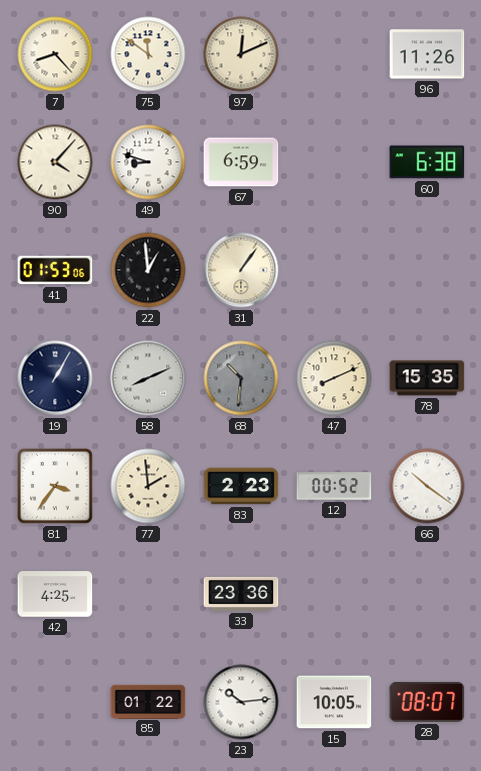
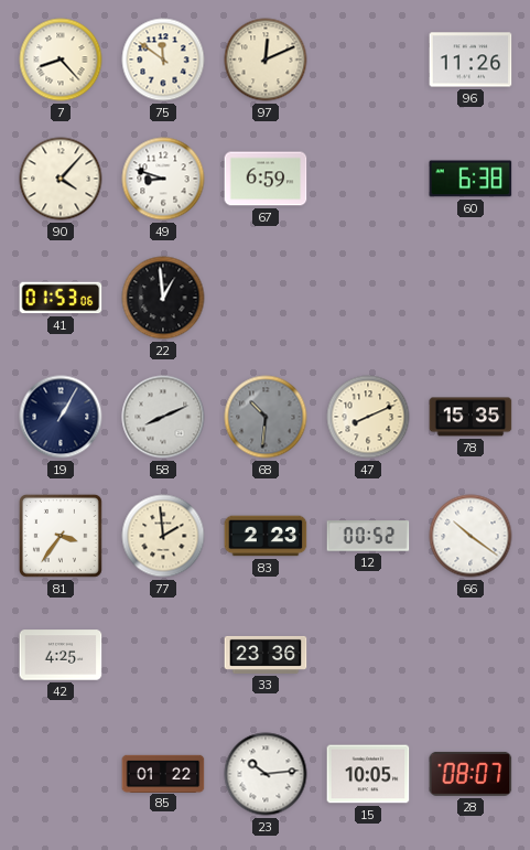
31: 1:06 -> none
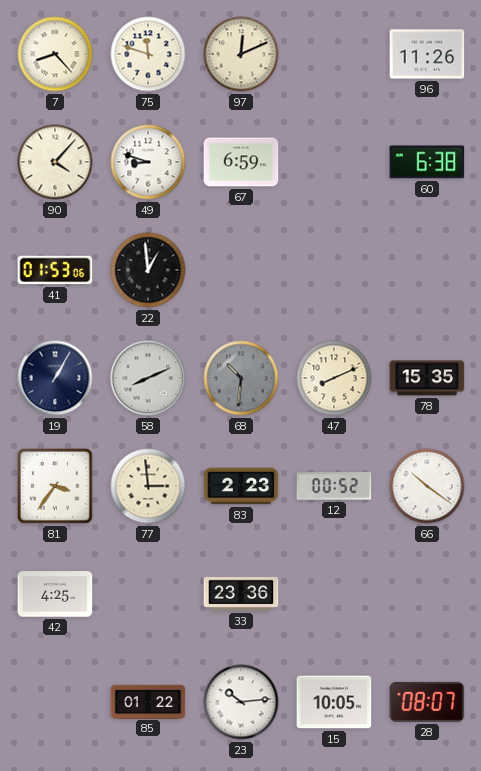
75: 11:51 -> 11:48
77: 1:59 -> 2:59
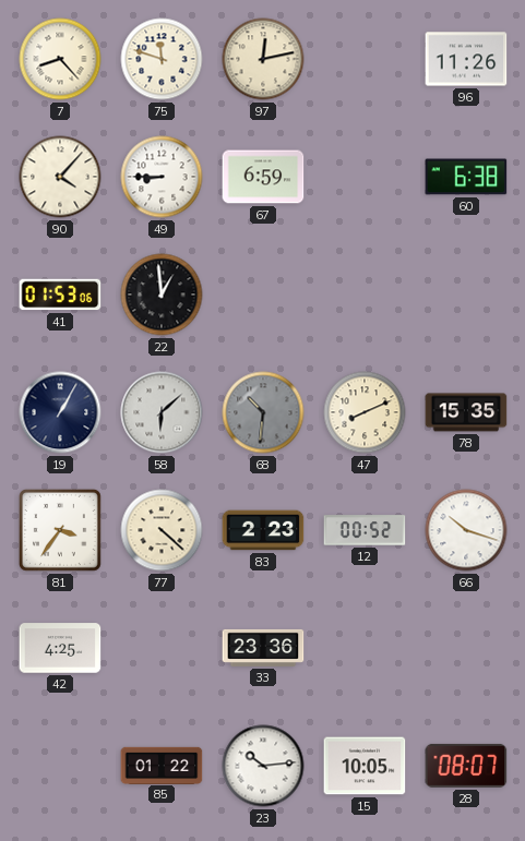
97: 12:11 -> 12:13
49: 8:48 -> 8:45
58: 8:11 -> 6:08
77: 2:59 -> 4:22
66: 10:21 -> 10:18
